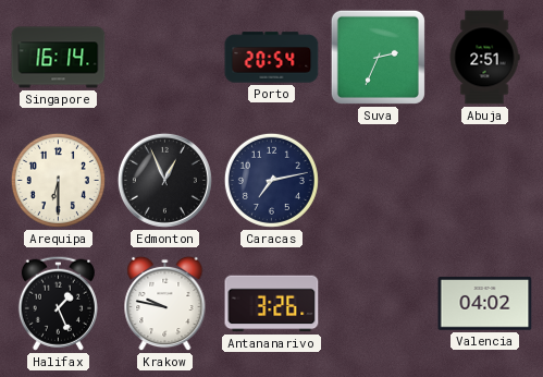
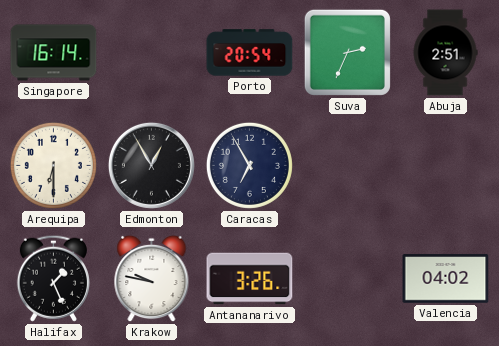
Edmonton: 12:56 -> 12:55
Caracas: 7:13 -> 6:55
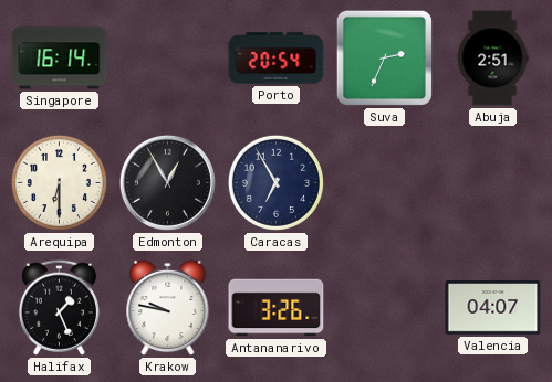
Valencia: 04:02 -> 04:07
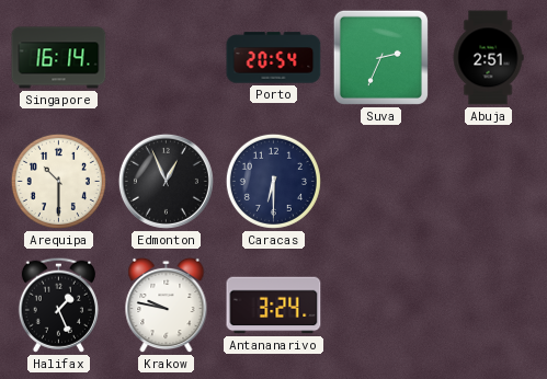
Arequipa: 6:30 -> 10:30
Edmonton: 12:55 -> 12:56
Caracas: 6:55 -> 6:30
Antananarivo: 3:26 -> 3:24
Valencia: 04:07 -> none
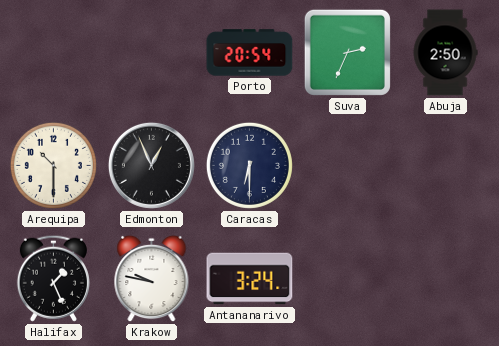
Singapore: 16:14 -> none
Abuja: 2:51 -> 2:50
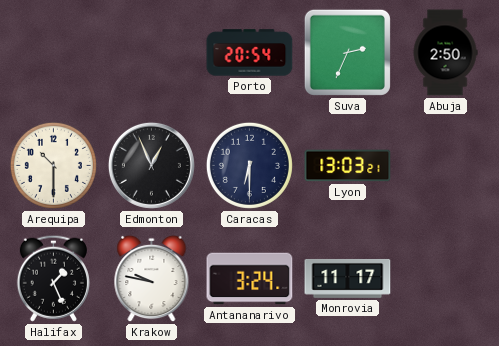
Lyon: none -> 13:03
Monrovia: none -> 11:17
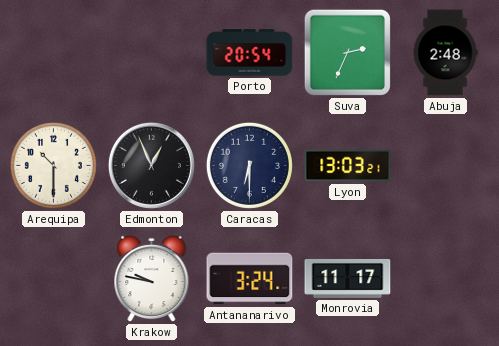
Abuja: 2:50 -> 2:48
Halifax: 1:26 -> none
